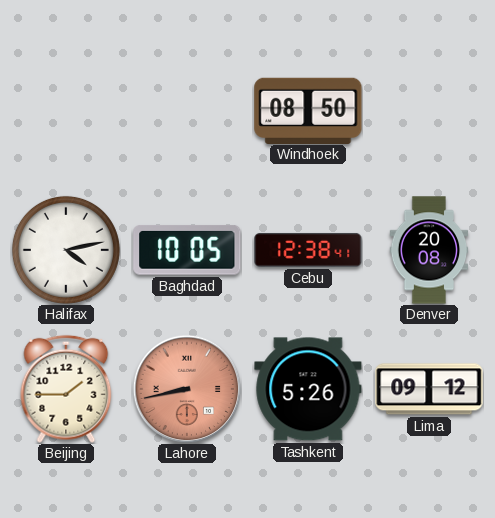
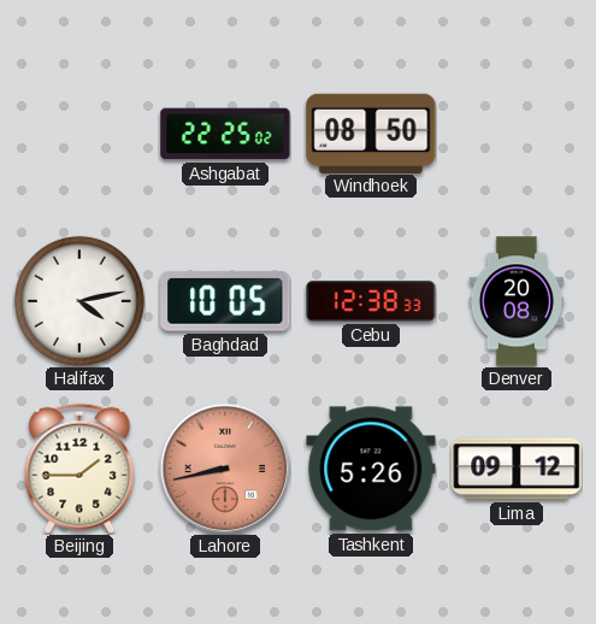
Ashgabat: none -> 22:25
Cebu: 12:38:41 -> 12:38:33
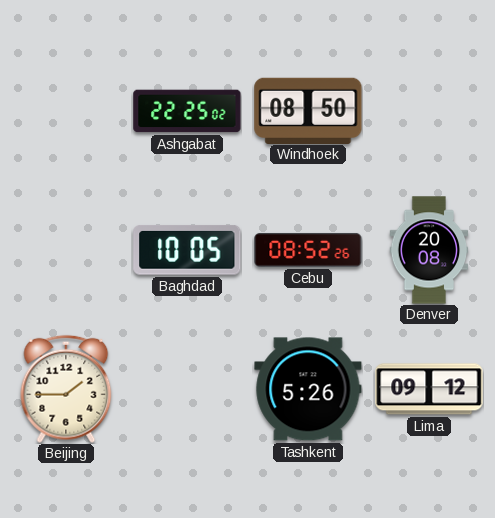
Halifax: 4:13 -> none
Cebu: 12:38 -> 08:52
Lahore: 8:43 -> none
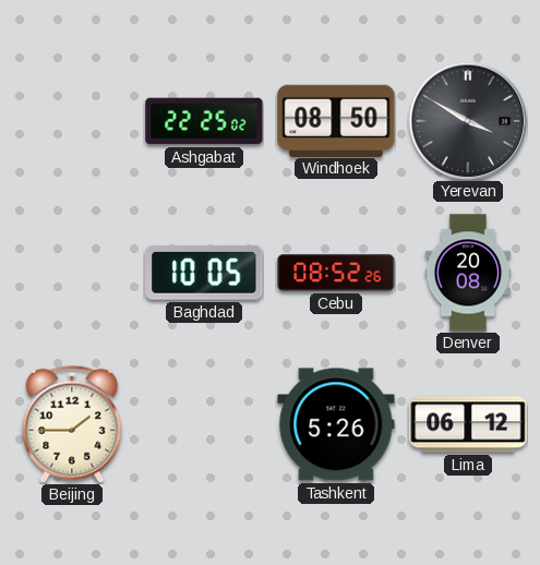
Yerevan: none -> 3:50
Lima: 09:12 -> 06:12
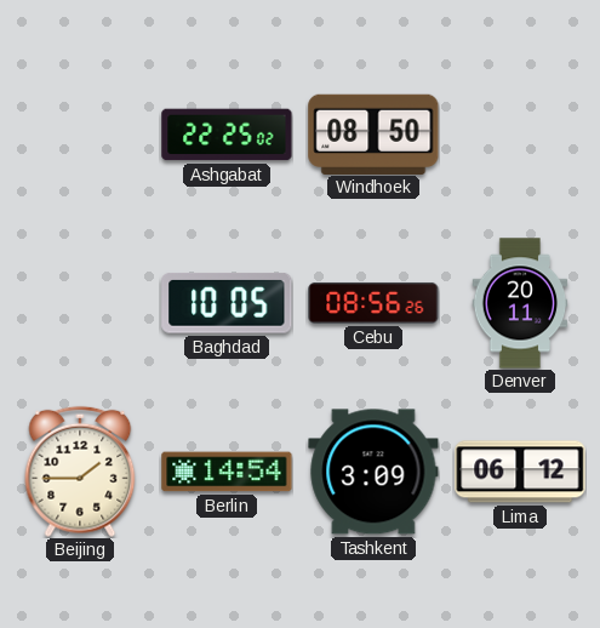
Yerevan: 3:50 -> none
Cebu: 08:52 -> 08:56
Denver: 20:08 -> 20:11
Berlin: none -> 14:54
Tashkent: 5:26 -> 3:09
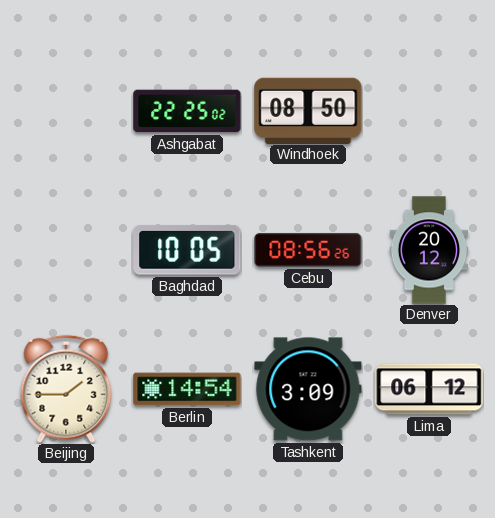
Denver: 20:11 -> 20:12
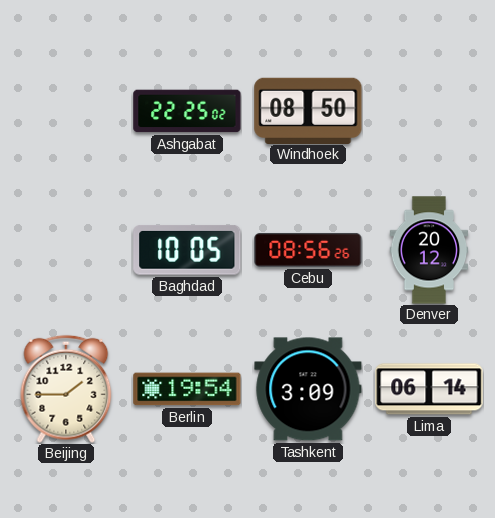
Berlin: 14:54 -> 19:54
Lima: 06:12 -> 06:14
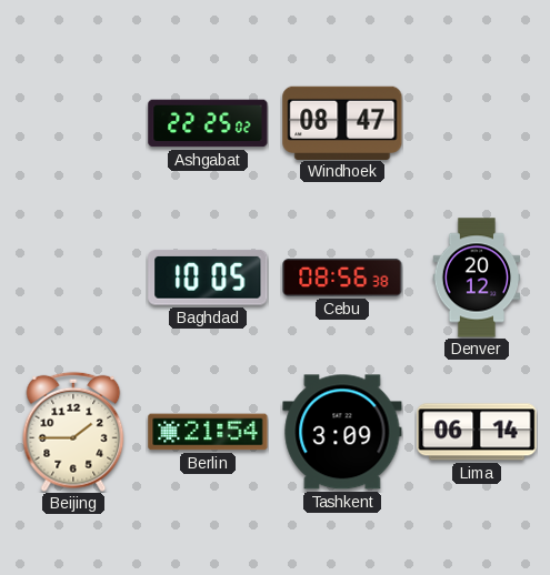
Windhoek: 08:50 -> 08:47
Cebu: 08:56:26 -> 08:56:38
Berlin: 19:54 -> 21:54
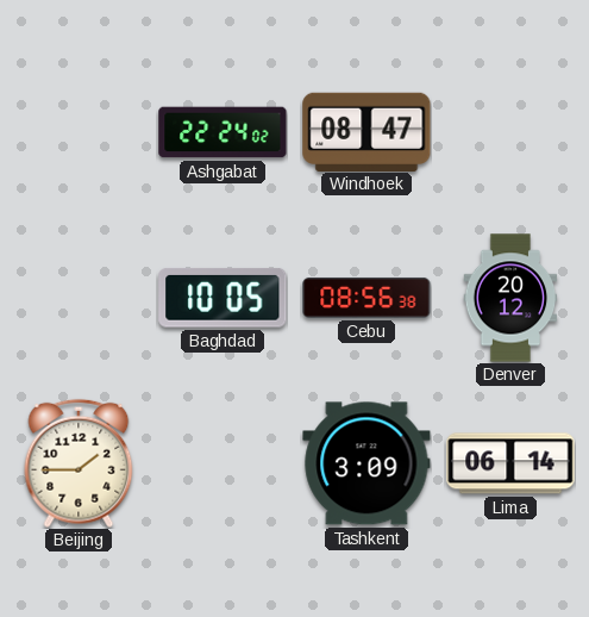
Ashgabat: 22:25 -> 22:24
Berlin: 21:54 -> none
